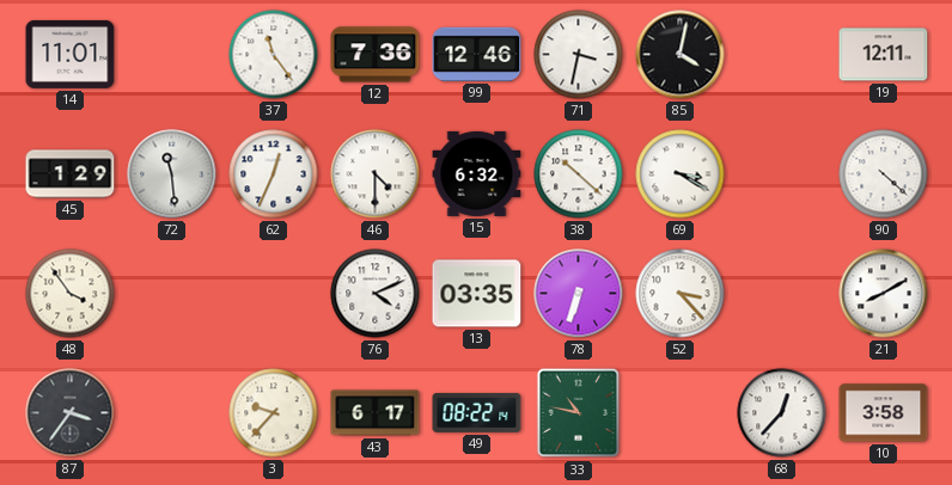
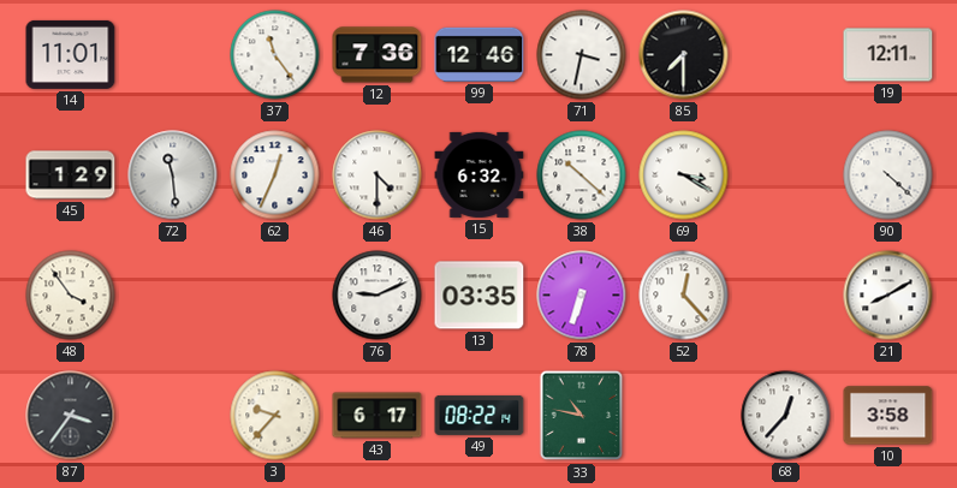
85: 4:02 -> 7:30
76: 4:11 -> 9:11
52: 3:23 -> 12:23
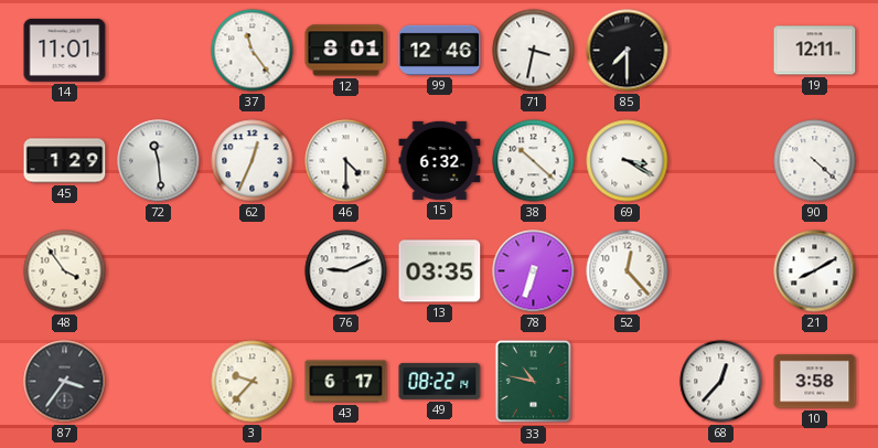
12: 7:36 -> 8:01
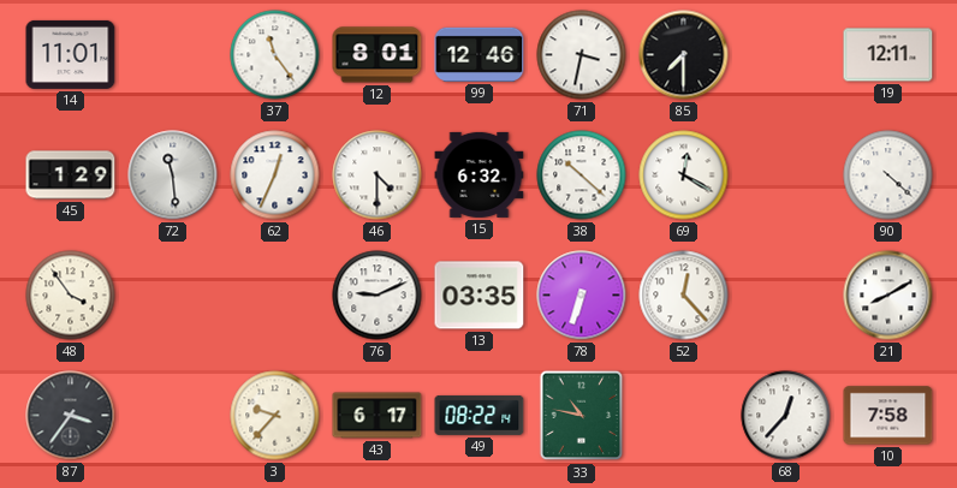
69: 3:20 -> 12:20
10: 3:58 -> 7:58
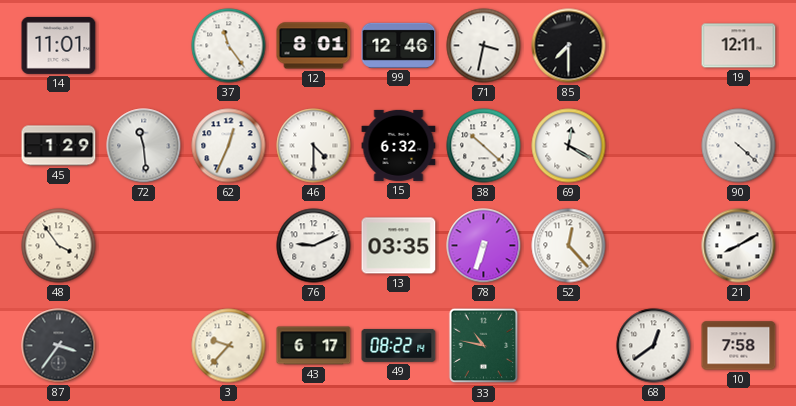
68: 12:37 -> 12:39
